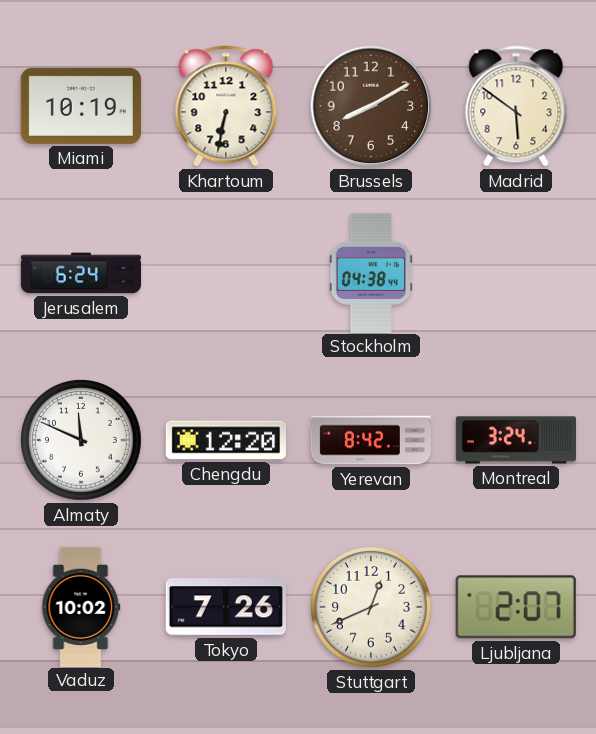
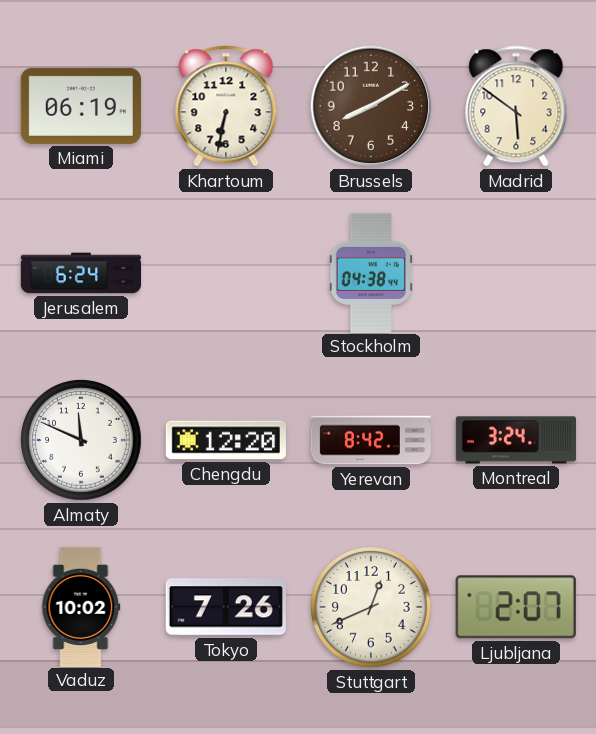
Miami: 10:19 -> 06:19
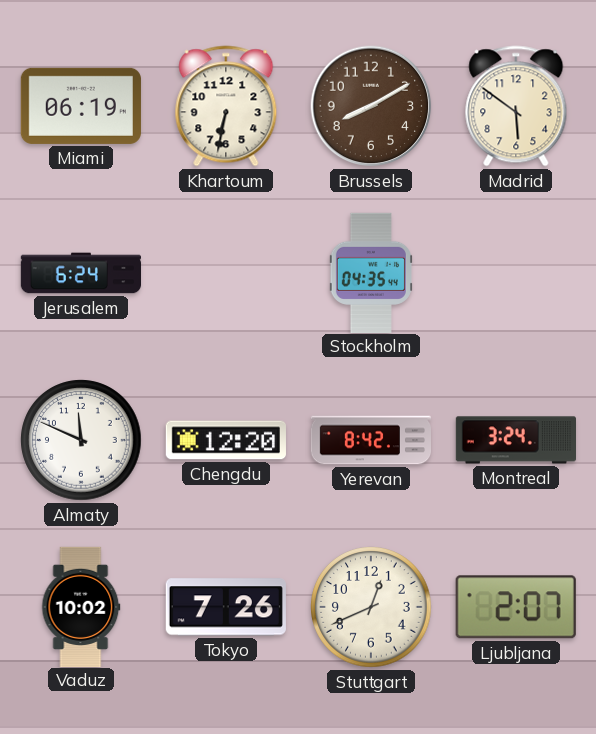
Stockholm: 04:38 -> 04:35
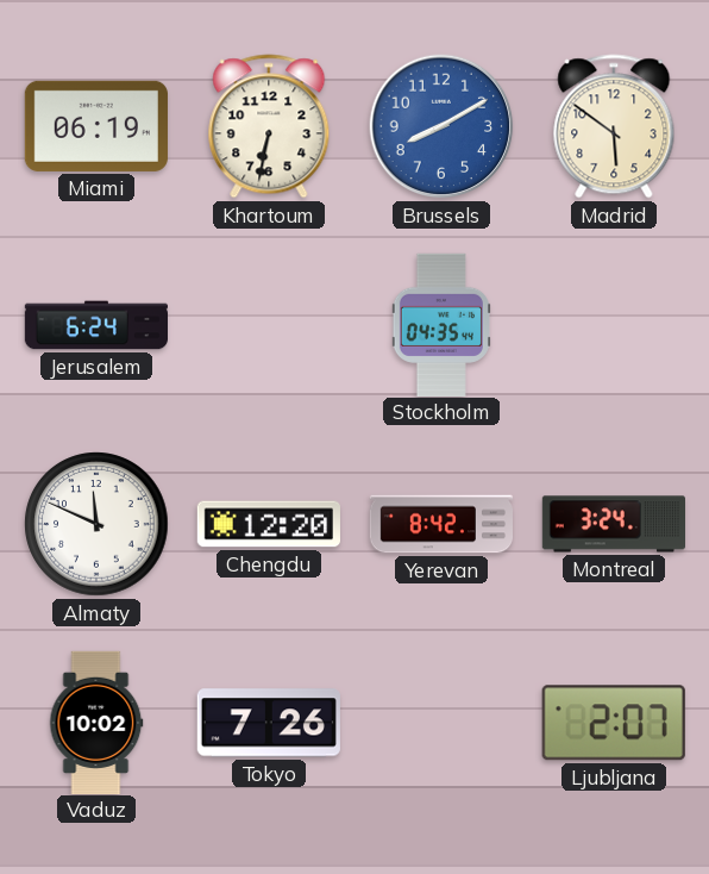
Brussels dial: brown -> blue
Stuttgart: 12:41 -> none
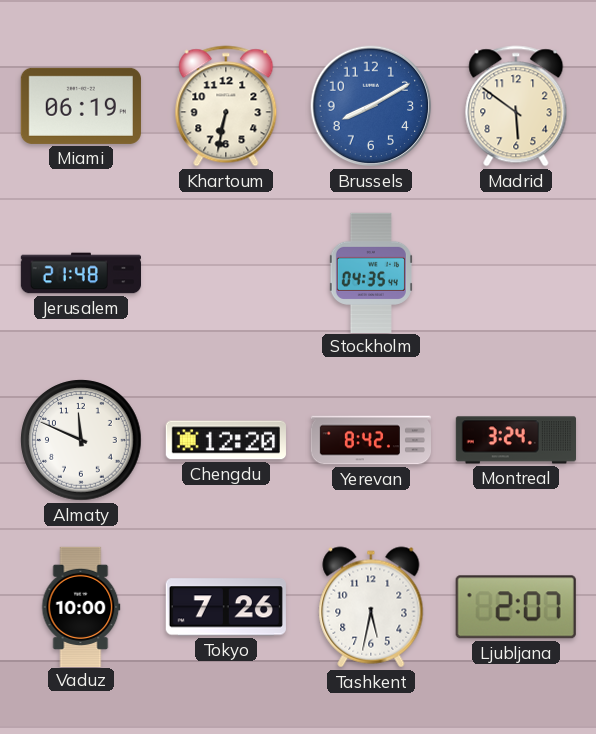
Jerusalem: 6:24 -> 21:48
Vaduz: 10:02 -> 10:00
Tashkent: none -> 5:32
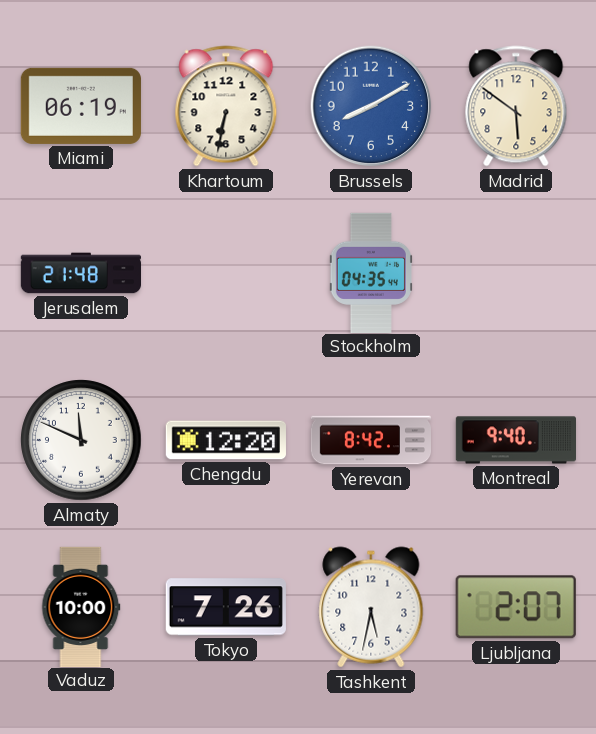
Montreal: 3:24 -> 9:40
